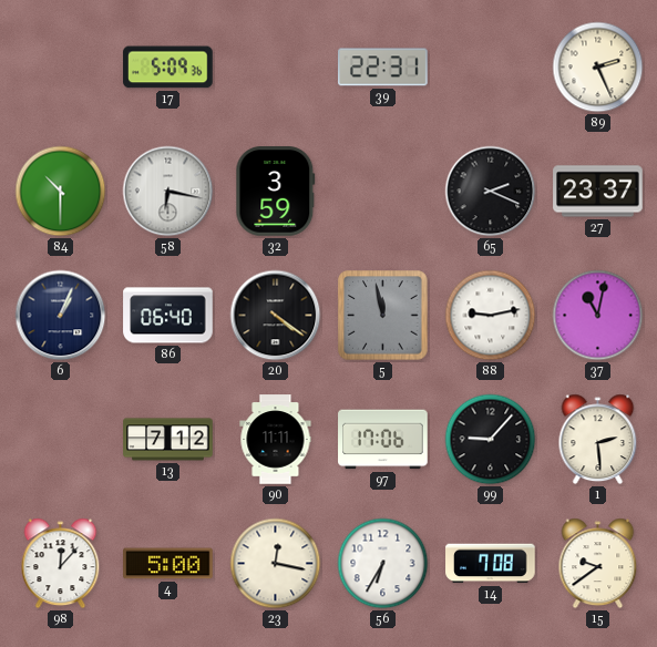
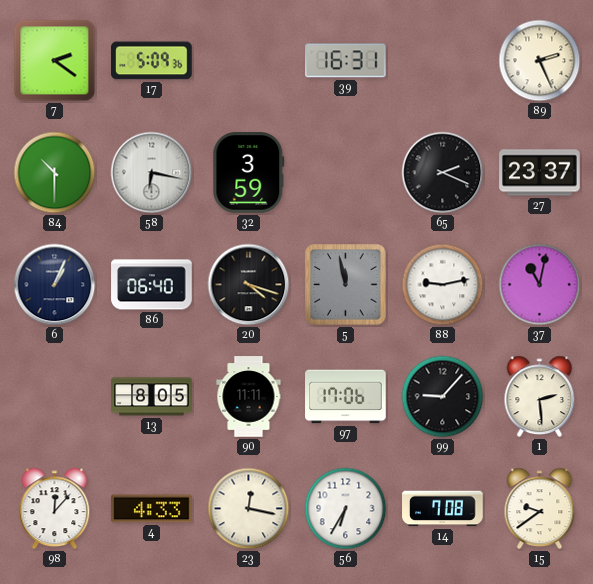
7: none -> 2:21
39: 22:31 -> 16:31
20: 4:21 -> 4:18
13: 7:12 -> 8:05
4: 5:00 -> 4:33
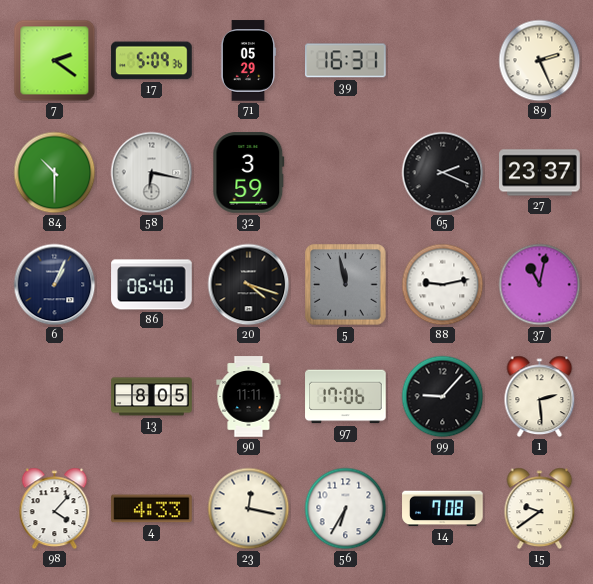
71: none -> 05:29
98: 12:07 -> 4:07
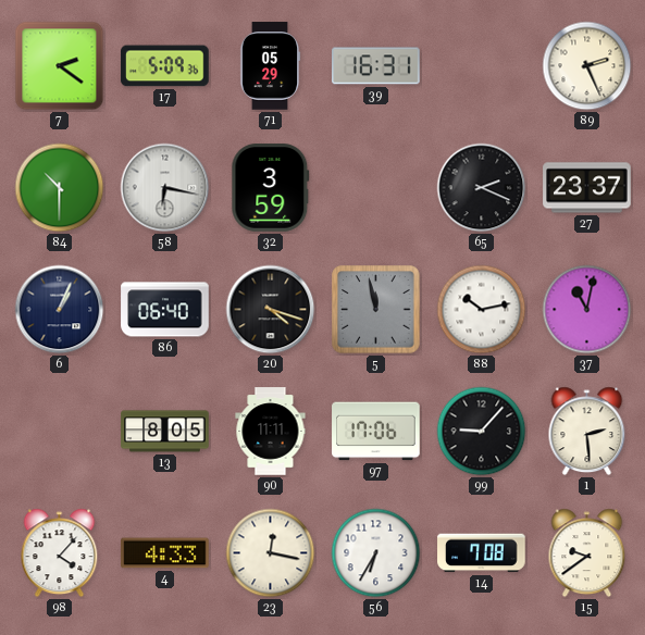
88: 9:13 -> 10:13
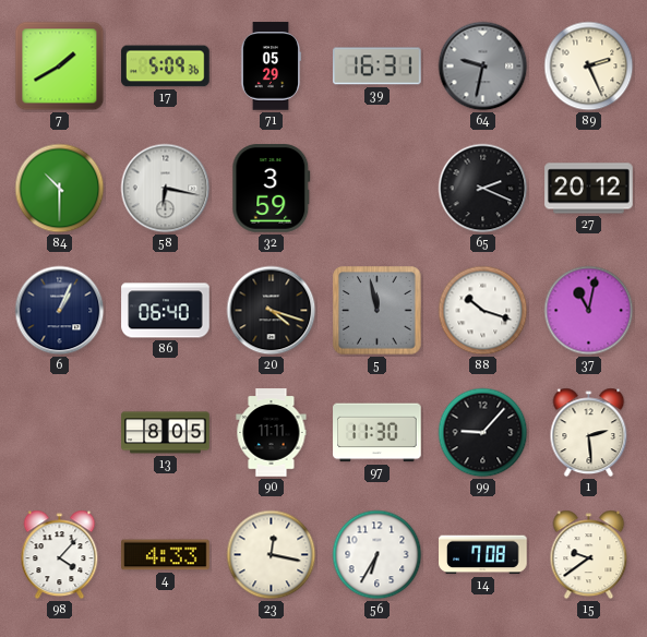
7: 2:21 -> 1:40
64: none -> 9:32
27: 23:37 -> 20:12
88: 10:13 -> 10:18
97: 17:06 -> 11:30
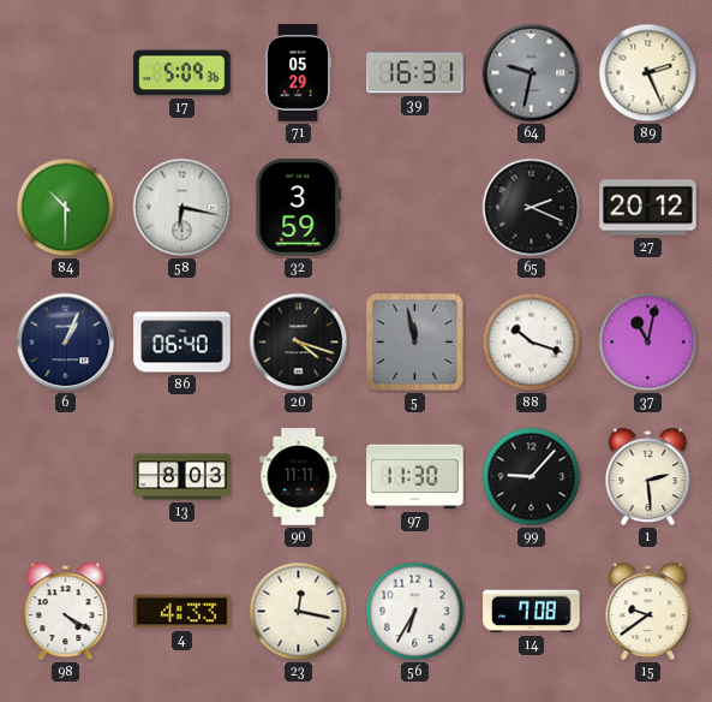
7: 1:40 -> none
13: 8:05 -> 8:03
98: 4:07 -> 4:20
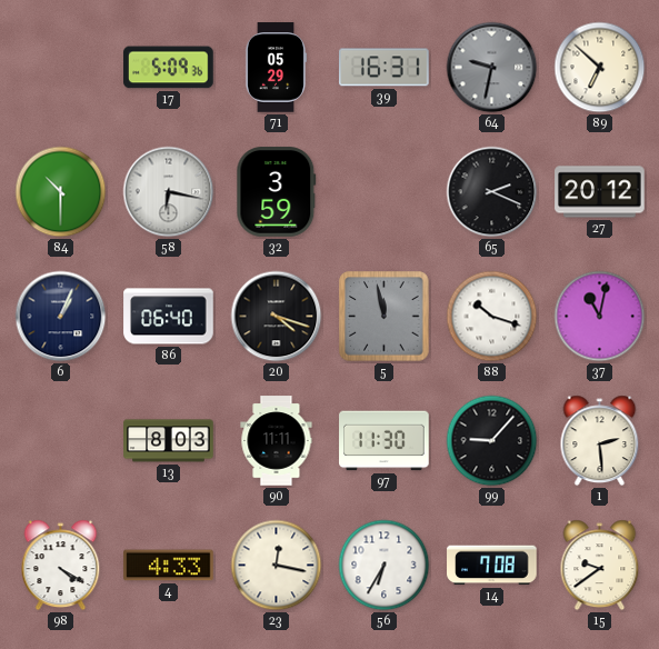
89: 2:26 -> 6:52
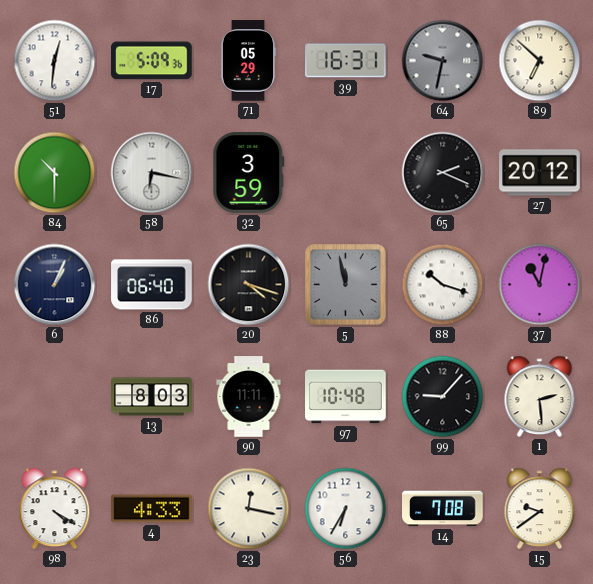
51: none -> 12:31
97: 11:30 -> 10:48
